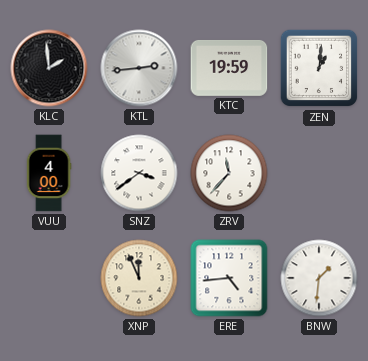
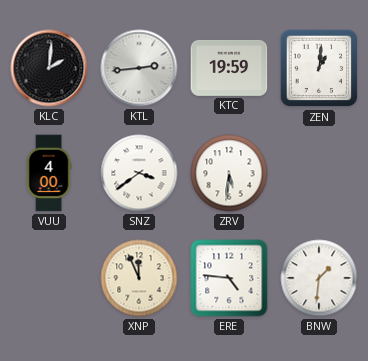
KLC: 1:59 -> 2:01
ZRV: 11:37 -> 5:31
ERE: 4:44 -> 4:46
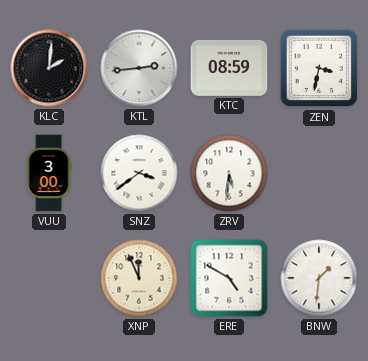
KTC: 19:59 -> 08:59
ZEN: 1:01 -> 3:32
VUU: 4:00 -> 3:00
ERE: 4:46 -> 4:50
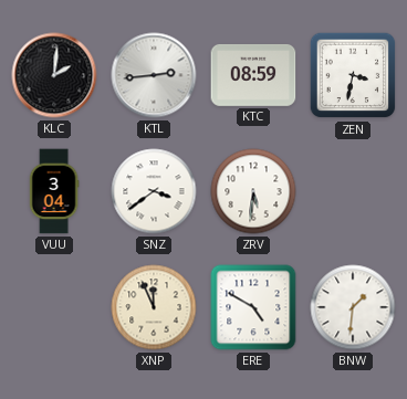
VUU: 3:00 -> 3:04
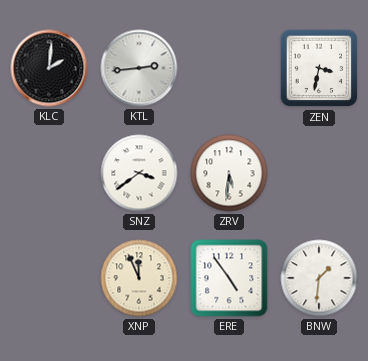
KTC: 08:59 -> none
VUU: 3:04 -> none
ERE: 4:50 -> 4:54
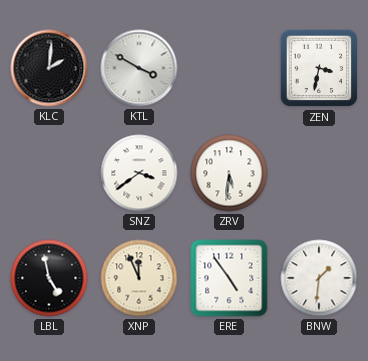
KTL: 2:44 -> 3:50
LBL: none -> 4:58
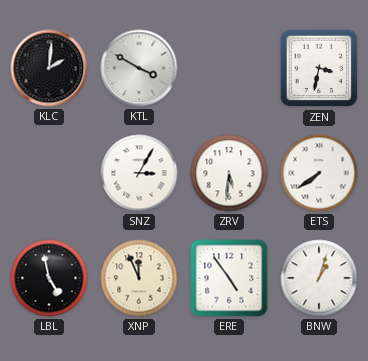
SNZ: 3:39 -> 3:05
ETS: none -> 7:39
BNW: 1:31 -> 1:03
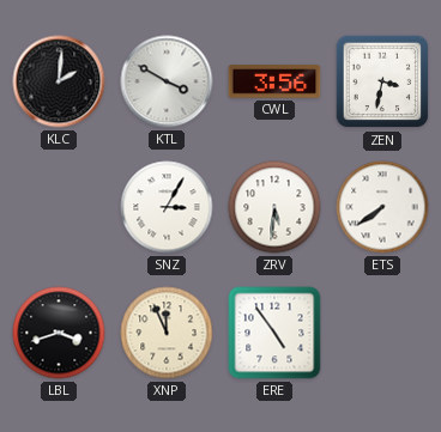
CWL: none -> 3:56
LBL: 4:58 -> 3:42
BNW: 1:03 -> none
